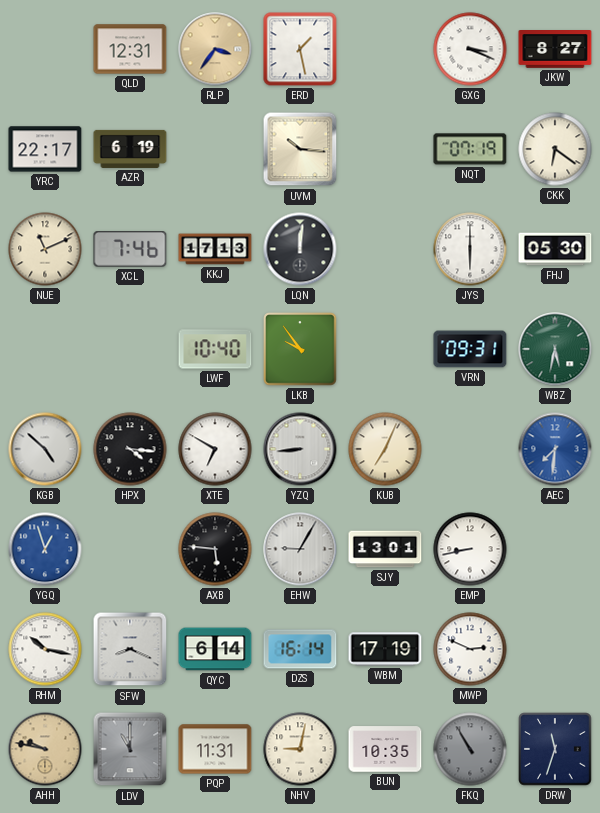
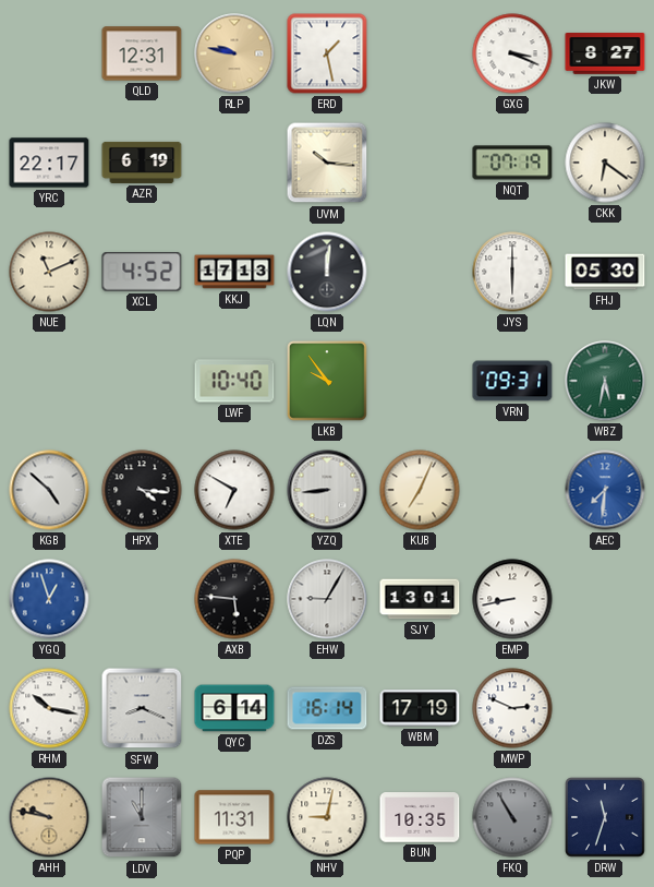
RLP: 3:36 -> 9:47
XCL: 7:46 -> 4:52
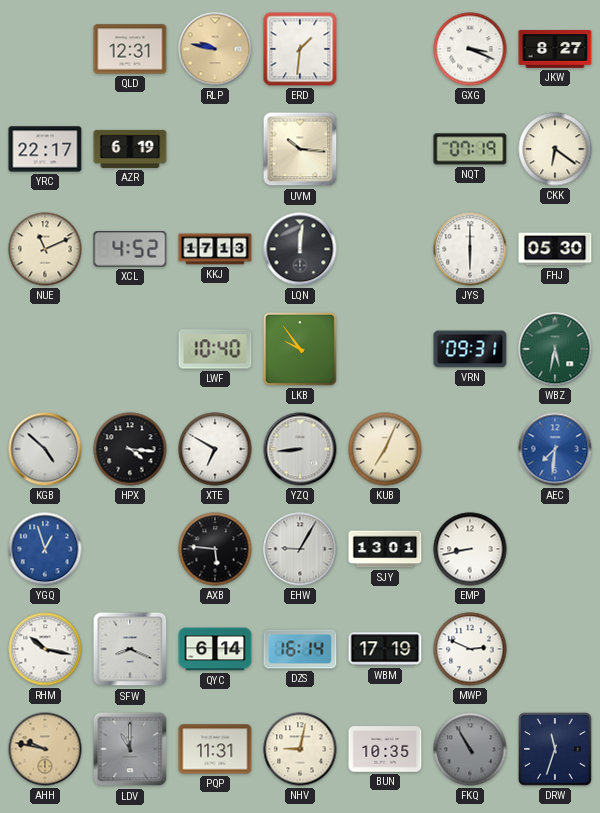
ERD: 1:28 -> 1:31
